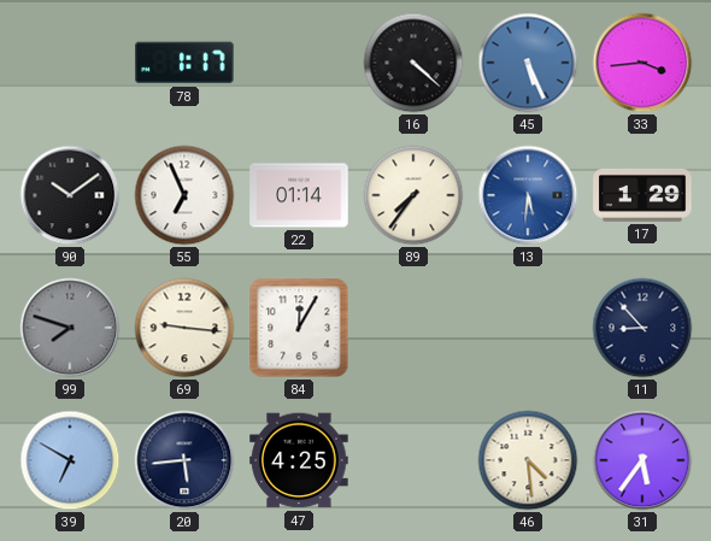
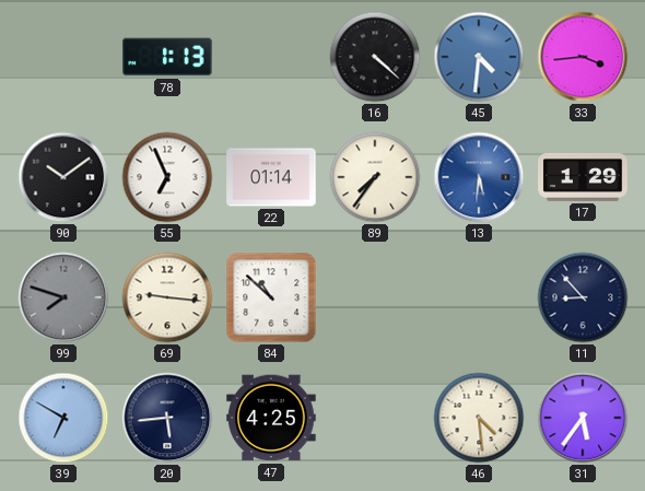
78: 1:17 -> 1:13
45: 5:26 -> 4:31
84: 12:05 -> 10:52
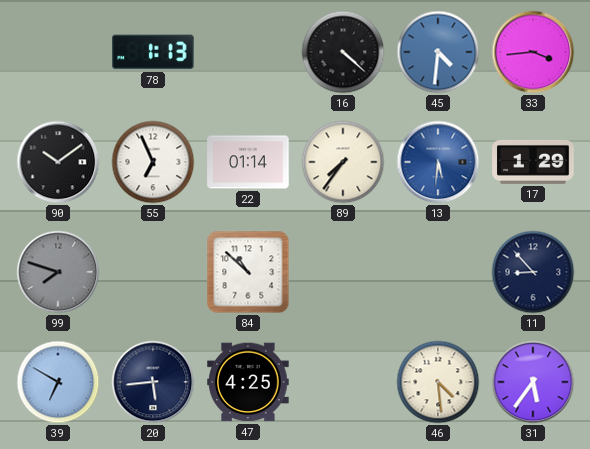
69: 9:16 -> none
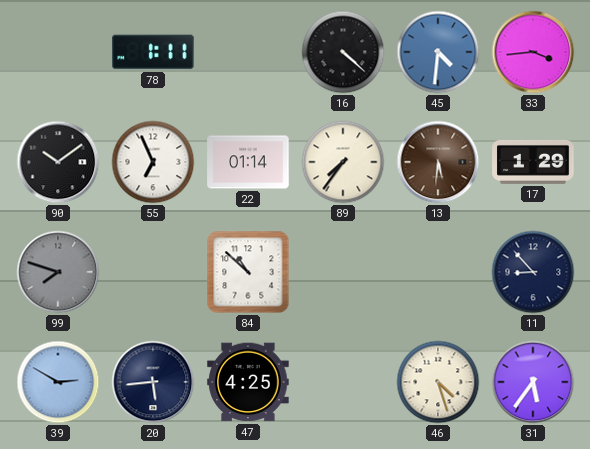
78: 1:13 -> 1:11
13 dial: blue -> brown
39: 6:50 -> 2:50
46: 4:29 -> 4:27
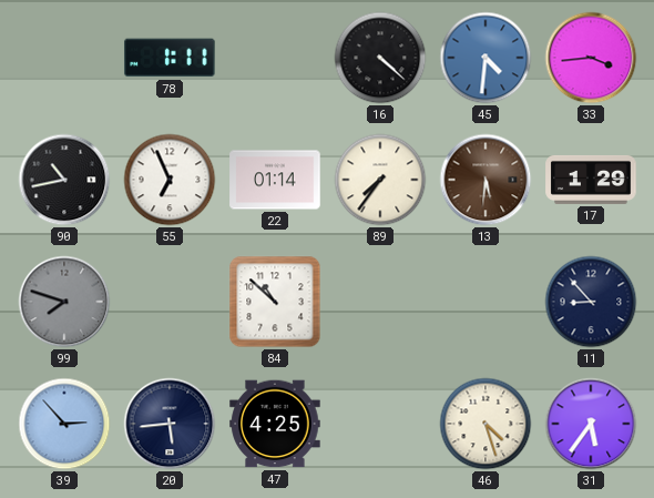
90: 10:09 -> 10:43
39: 2:50 -> 2:53
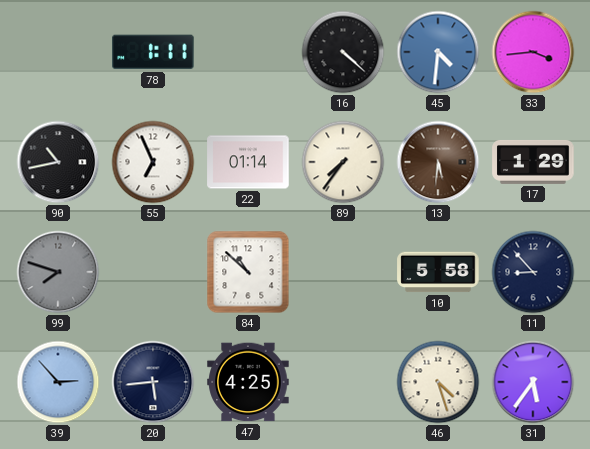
10: none -> 5:58
